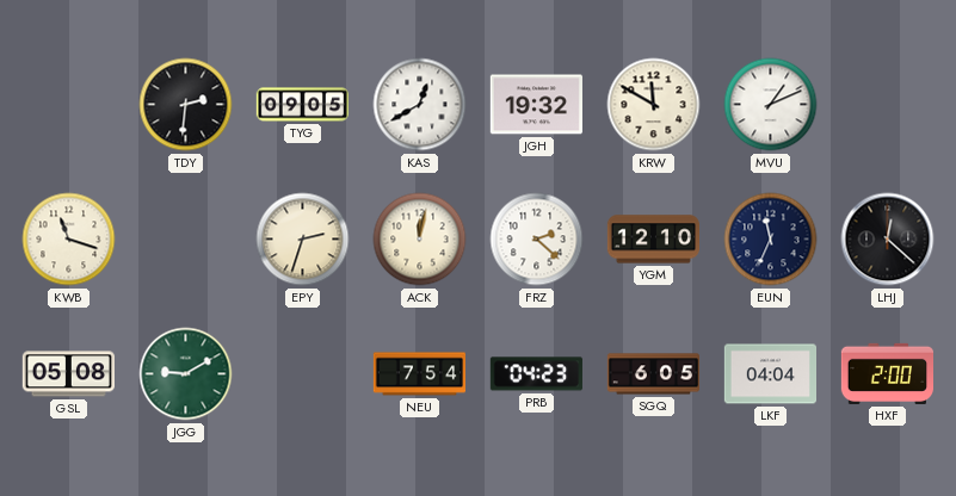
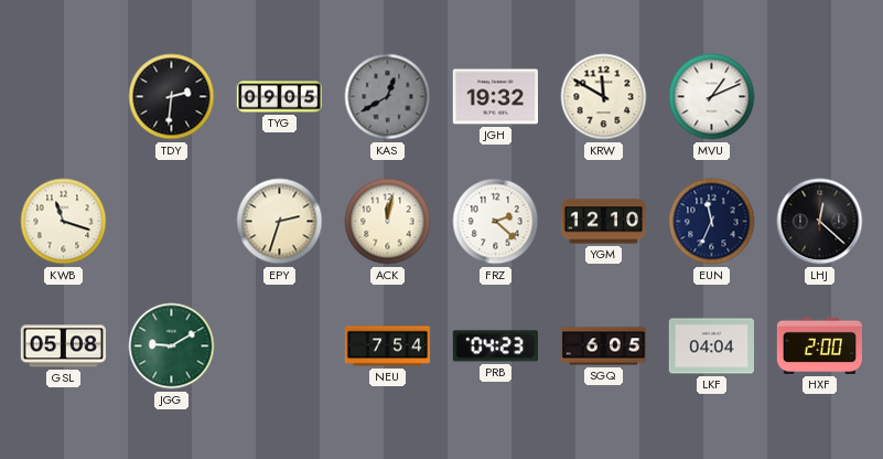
KAS dial: white -> grey
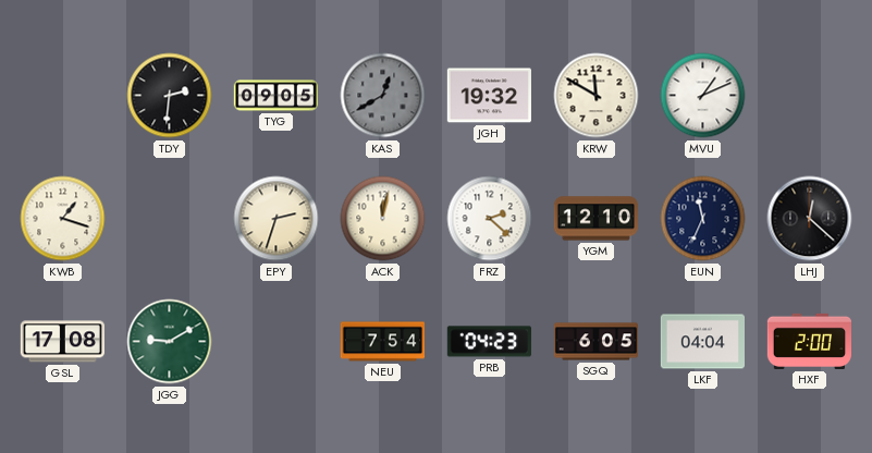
KWB: 11:18 -> 1:18
GSL: 05:08 -> 17:08
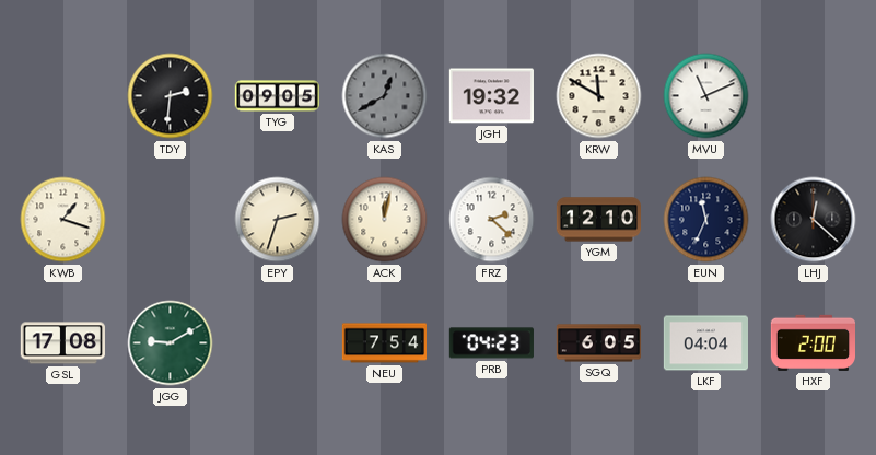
MVU: 1:11 -> 11:11
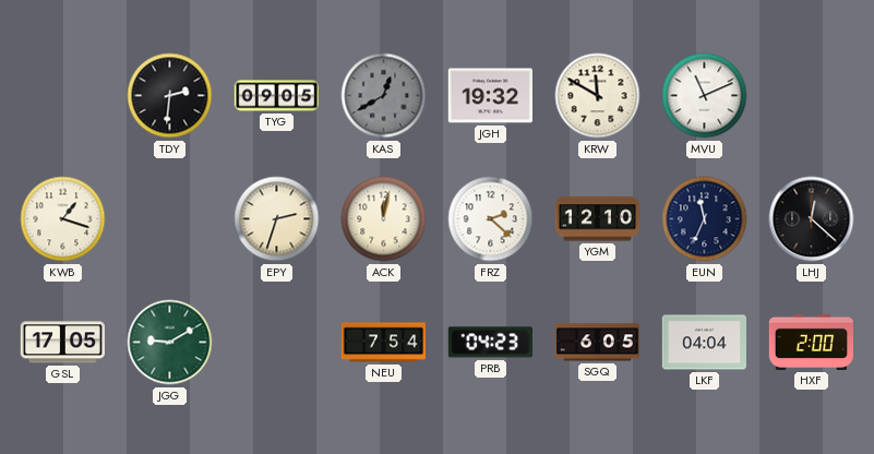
GSL: 17:08 -> 17:05
